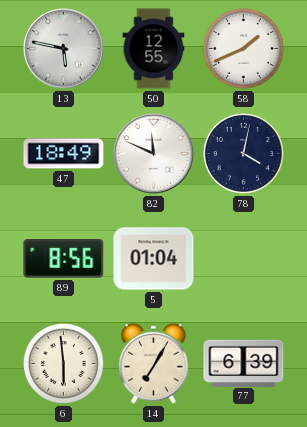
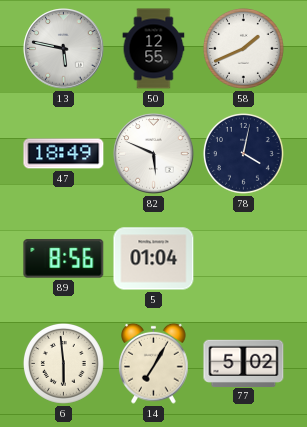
82: 11:49 -> 5:49
77: 6:39 -> 5:02
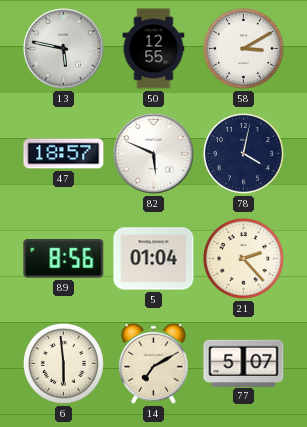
58: 1:41 -> 3:10
47: 18:49 -> 18:57
21: none -> 2:23
14: 7:05 -> 7:10
77: 5:02 -> 5:07
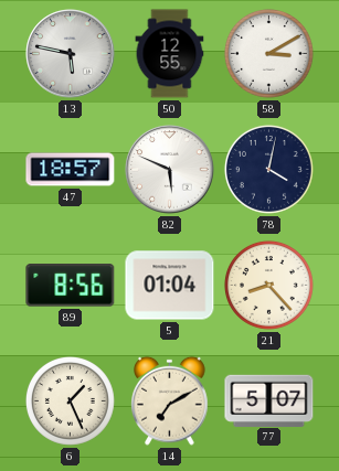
21: 2:23 -> 8:23
6: 5:59 -> 1:26
